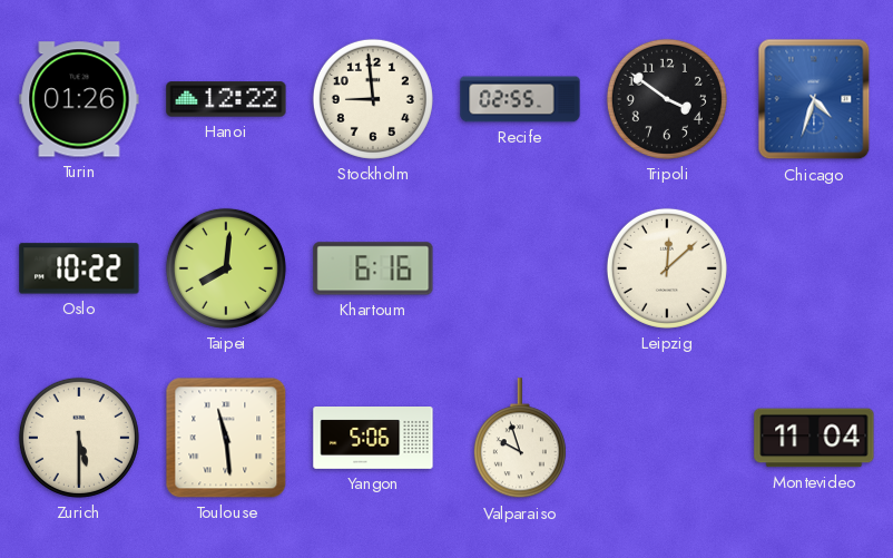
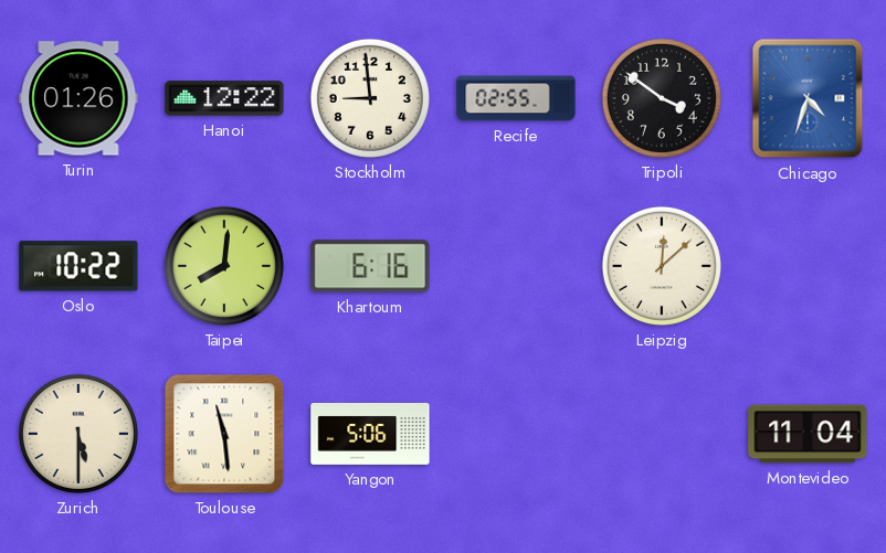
Valparaiso: 9:57 -> none
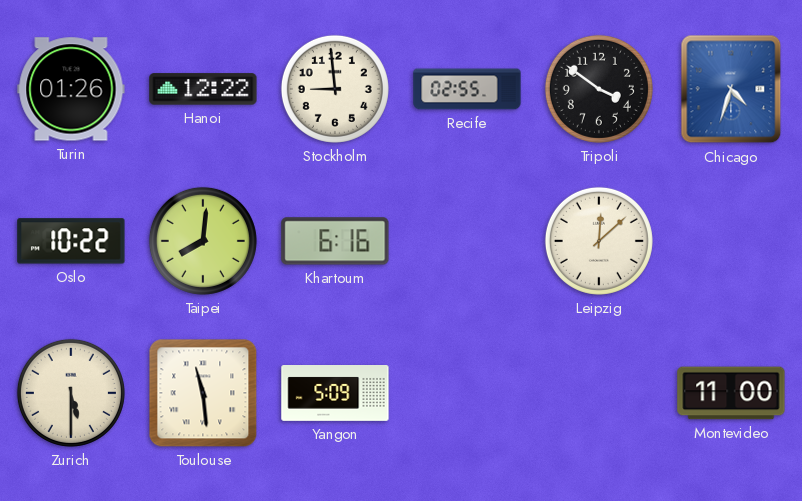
Yangon: 5:06 -> 5:09
Montevideo: 11:04 -> 11:00
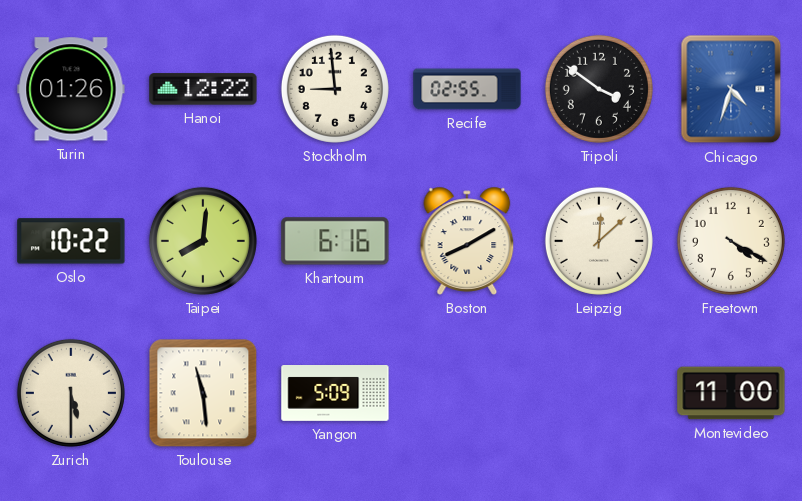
Boston: none -> 8:10
Freetown: none -> 4:20
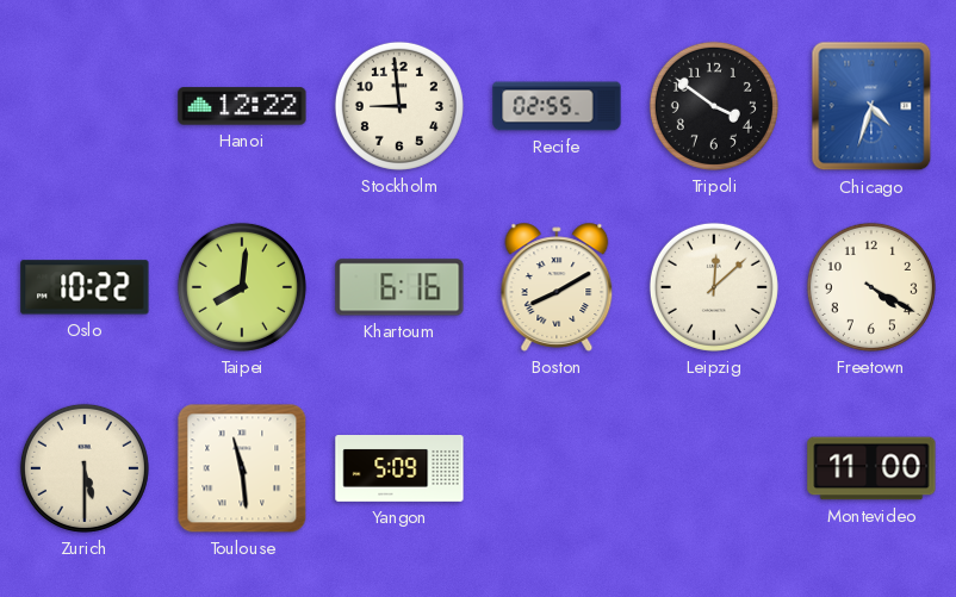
Turin: 01:26 -> none
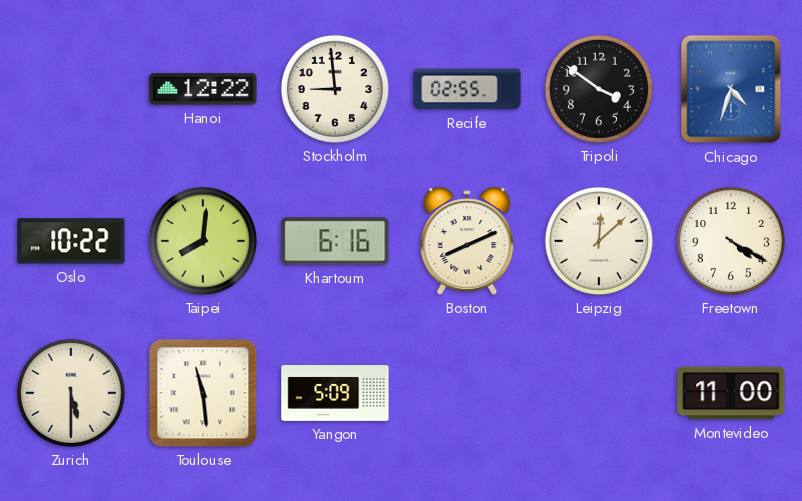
Boston: 8:10 -> 8:11
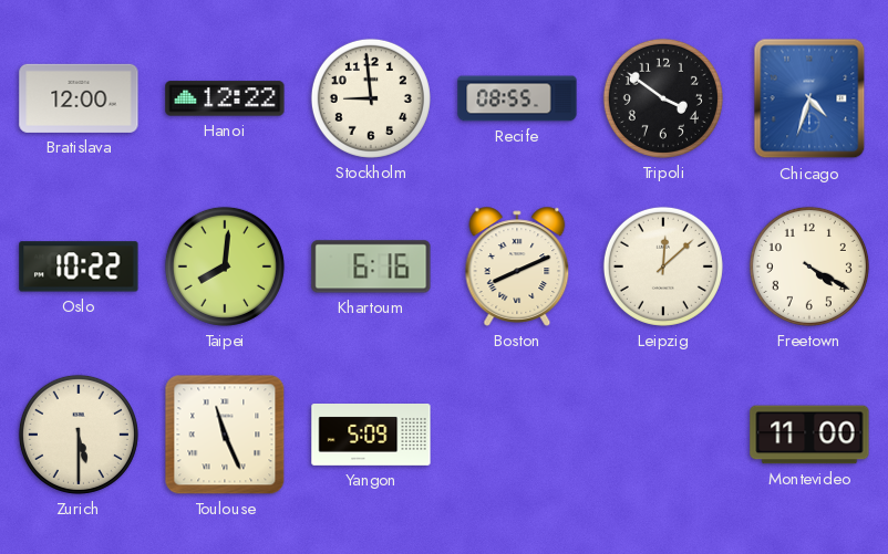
Bratislava: none -> 12:00
Recife: 02:55 -> 08:55
Toulouse: 11:29 -> 11:26
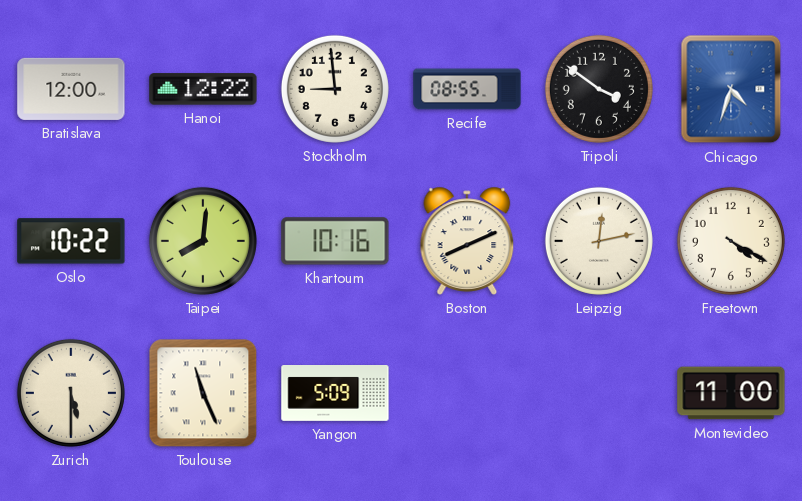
Khartoum: 6:16 -> 10:16
Leipzig: 12:08 -> 12:13
